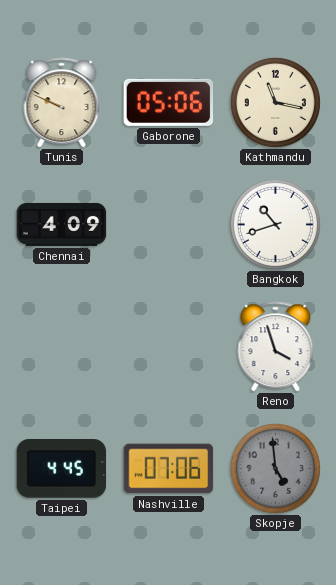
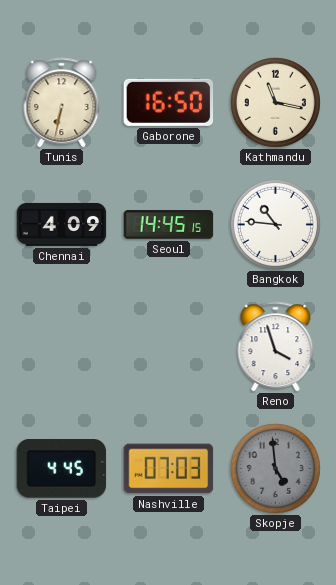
Tunis: 9:49 -> 6:32
Gaborone: 05:06 -> 16:50
Seoul: none -> 14:45
Bangkok: 10:42 -> 10:46
Nashville: 07:06 -> 07:03
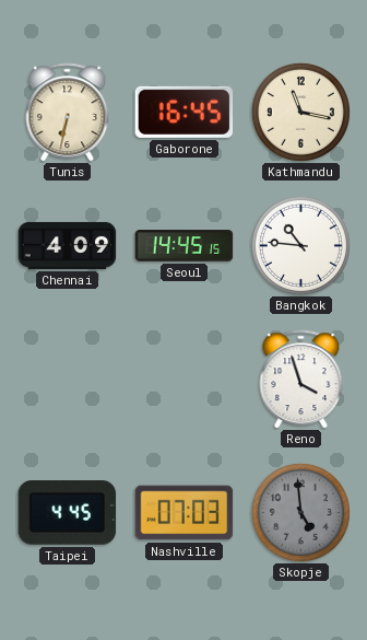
Gaborone: 16:50 -> 16:45
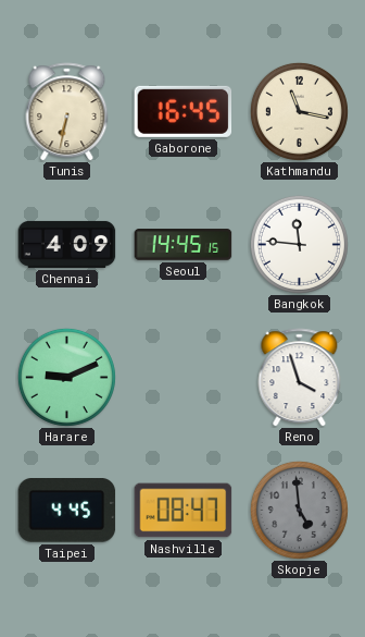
Bangkok: 10:46 -> 11:46
Harare: none -> 9:11
Nashville: 07:03 -> 08:47
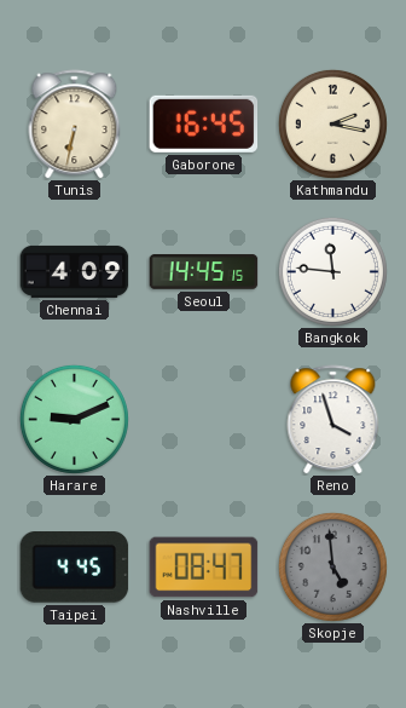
Kathmandu: 11:17 -> 2:17
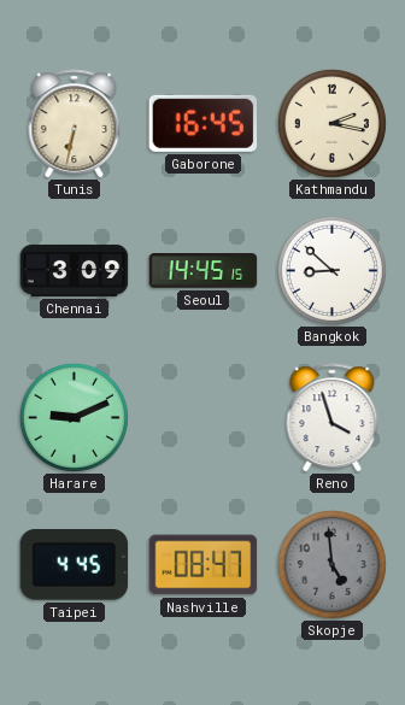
Chennai: 4:09 -> 3:09
Bangkok: 11:46 -> 8:52
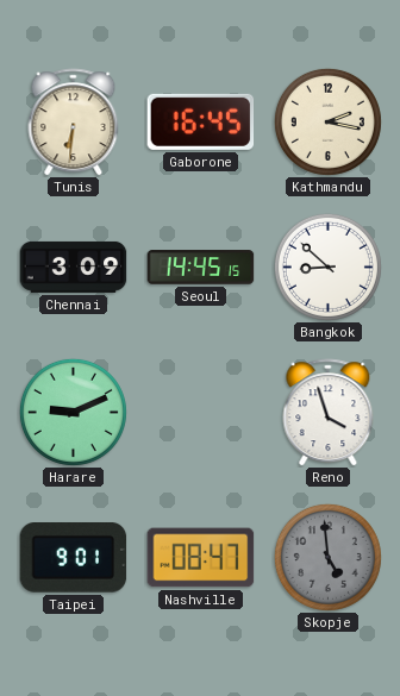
Tunis: 6:32 -> 6:31
Taipei: 4:45 -> 9:01
